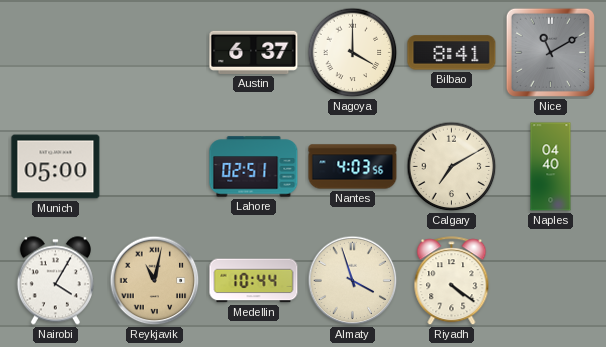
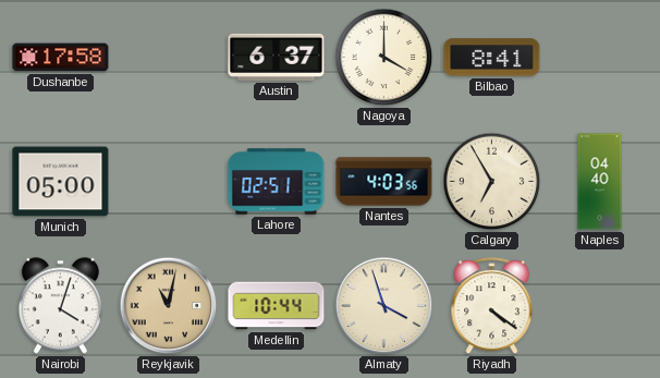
Dushanbe: none -> 17:58
Nice: 11:10 -> none
Calgary: 7:10 -> 6:55
Nairobi: 4:05 -> 4:03
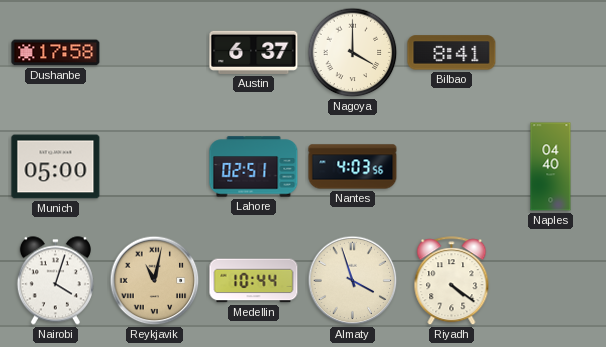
Calgary: 6:55 -> none
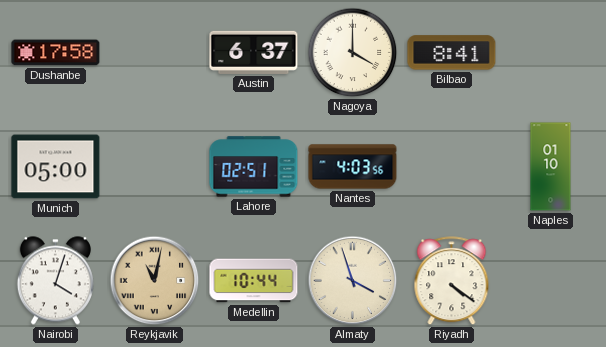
Naples: 04:40 -> 01:10
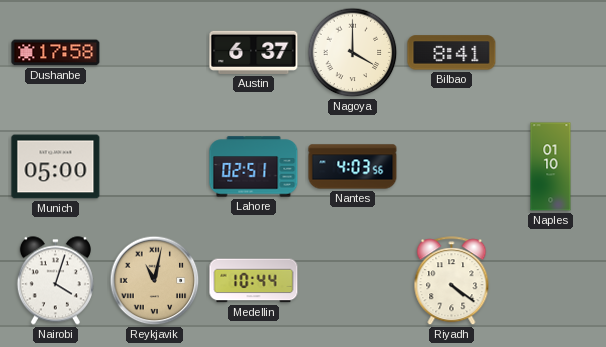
Almaty: 3:57 -> none
